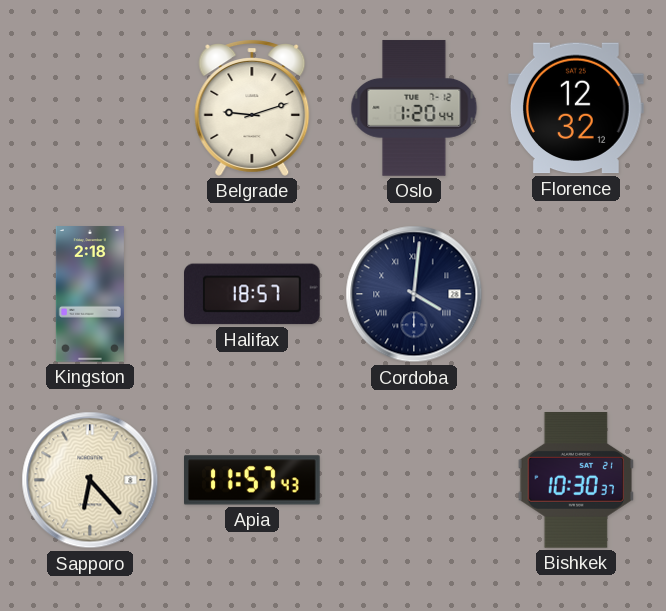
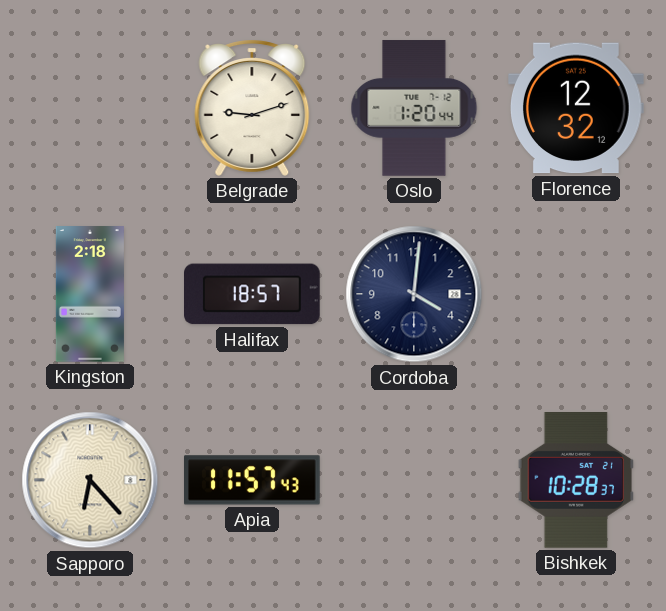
Cordoba numerals: Roman -> Arabic
Bishkek: 10:30 -> 10:28
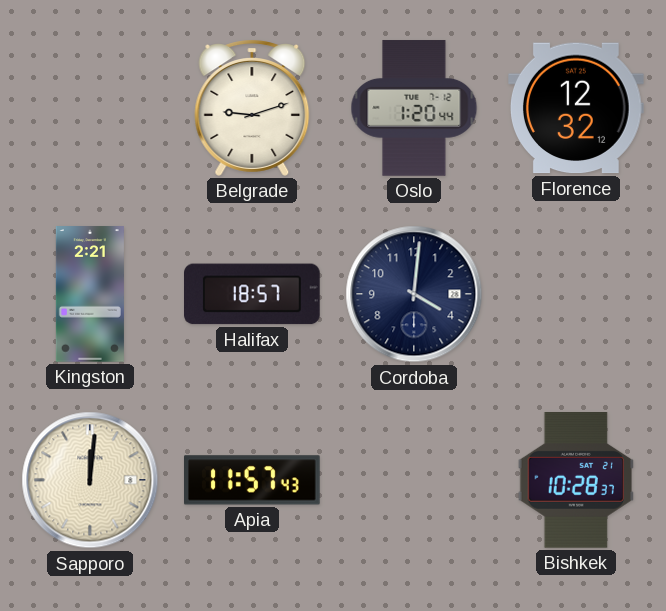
Kingston: 2:18 -> 2:21
Sapporo: 6:23 -> 12:01
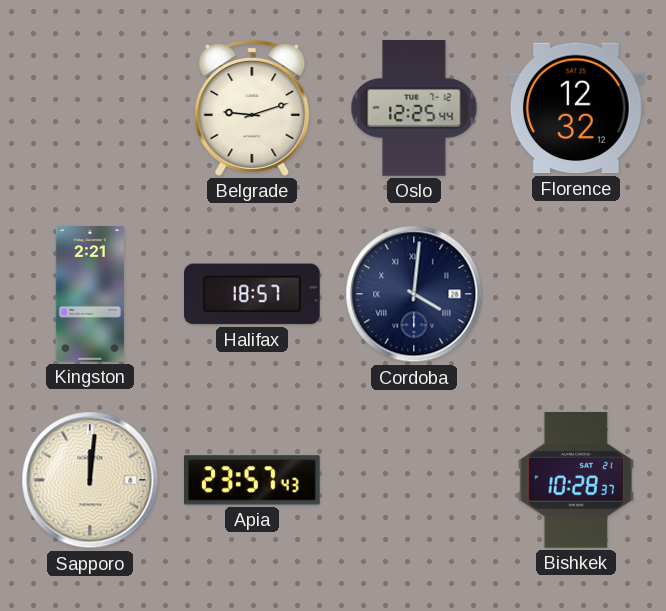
Oslo: 1:20 -> 12:25
Cordoba numerals: Arabic -> Roman
Apia: 11:57 -> 23:57
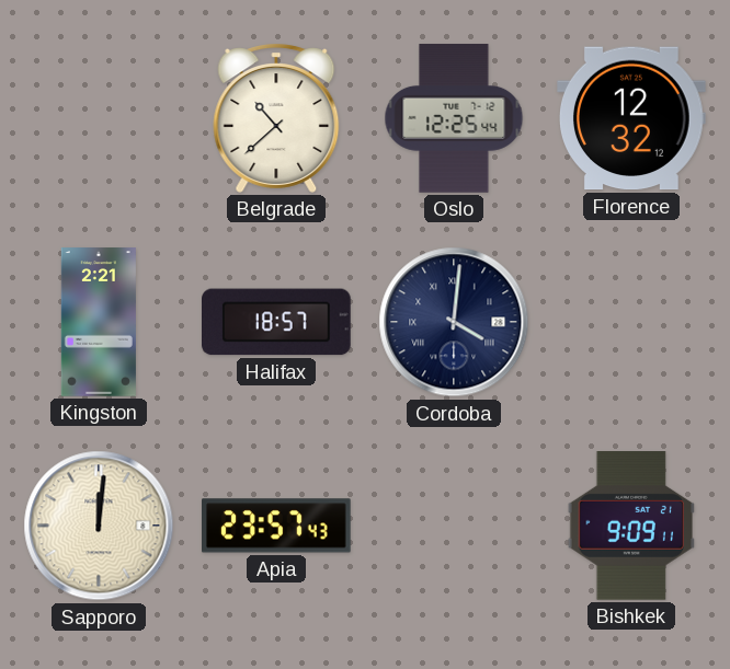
Belgrade: 9:12 -> 10:38
Bishkek: 10:28 -> 9:09
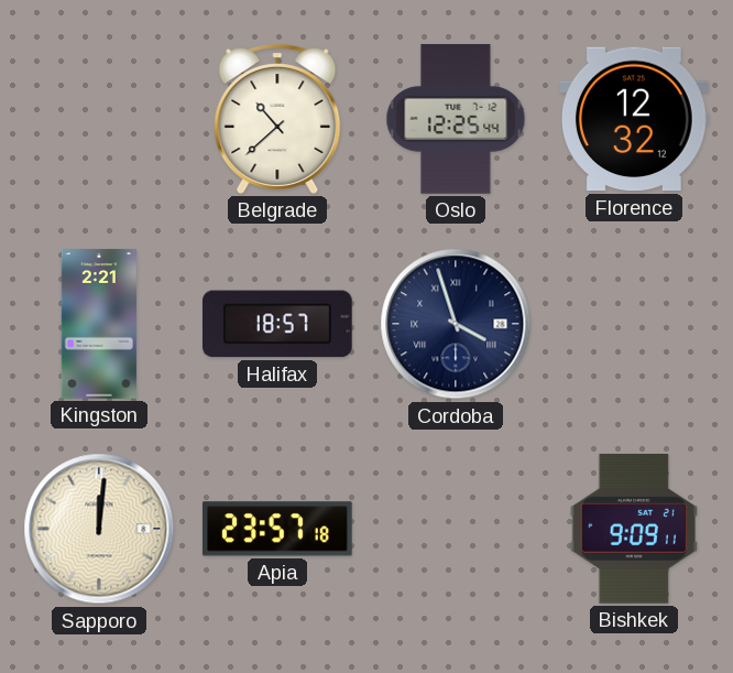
Cordoba: 4:01 -> 3:57
Apia: 23:57:43 -> 23:57:18
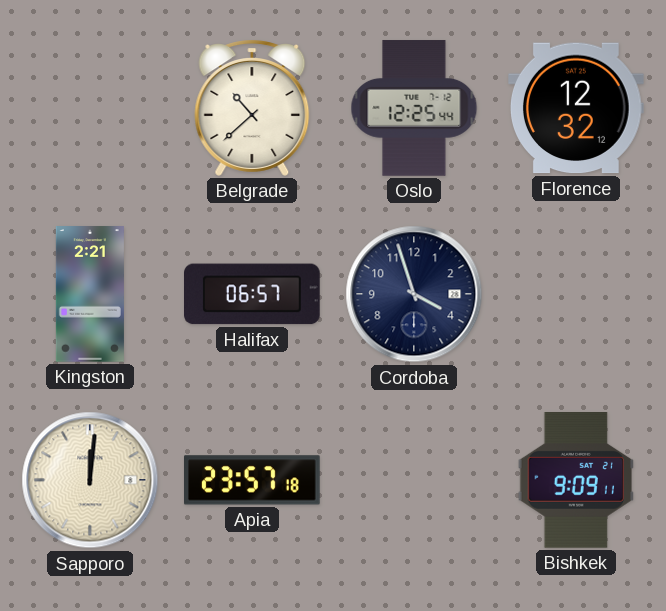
Halifax: 18:57 -> 06:57
Cordoba numerals: Roman -> Arabic
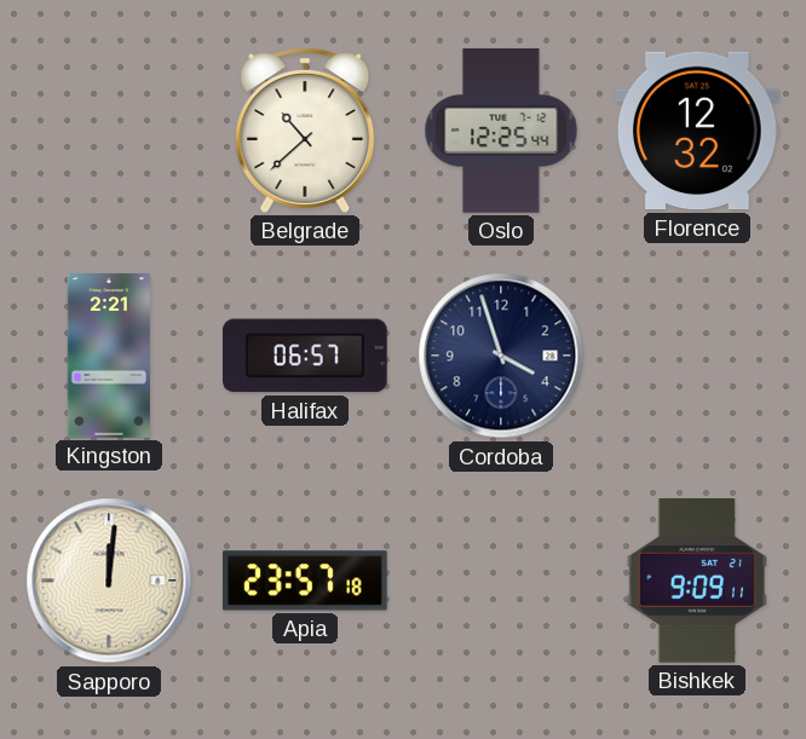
Florence: 12:32:12 -> 12:32
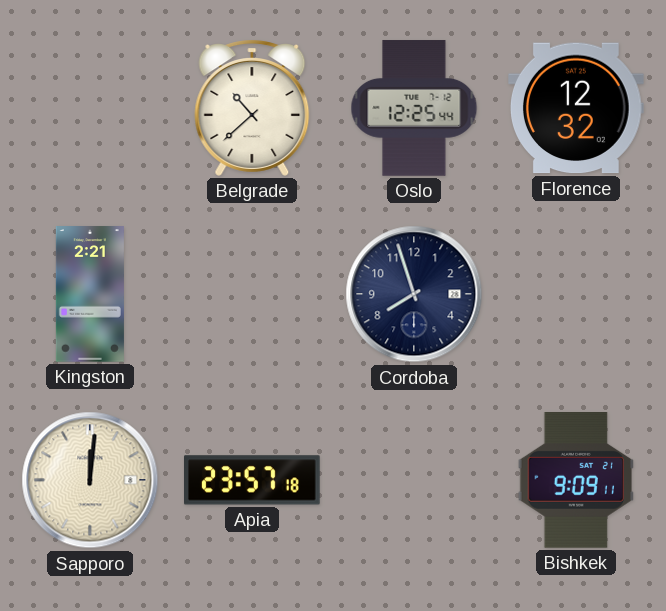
Halifax: 06:57 -> none
Cordoba: 3:57 -> 7:57
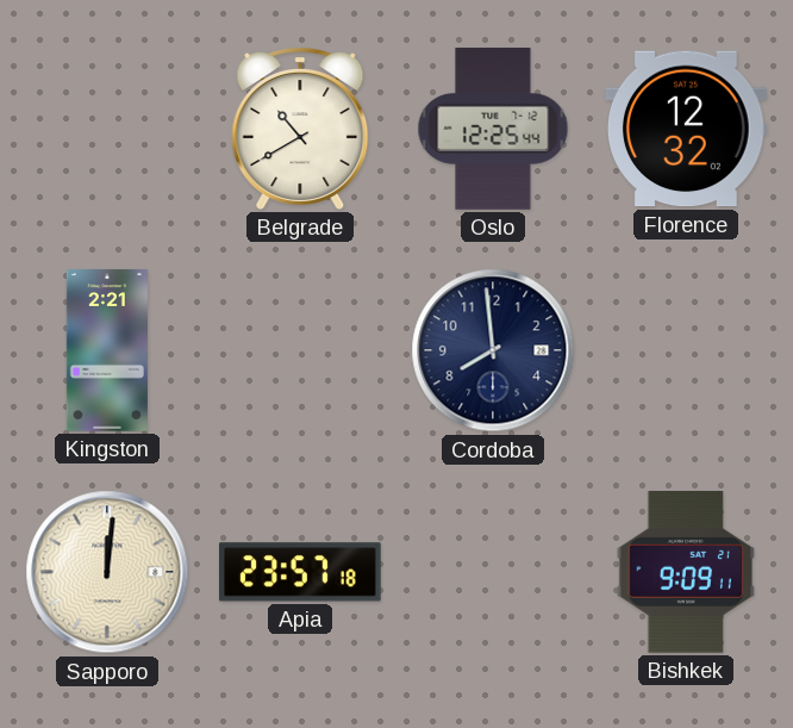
Belgrade: 10:38 -> 10:40
Cordoba: 7:57 -> 7:59
